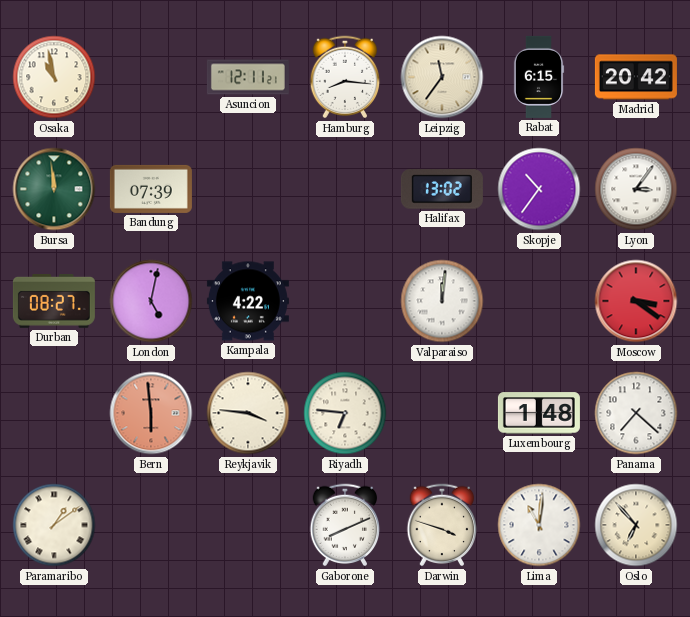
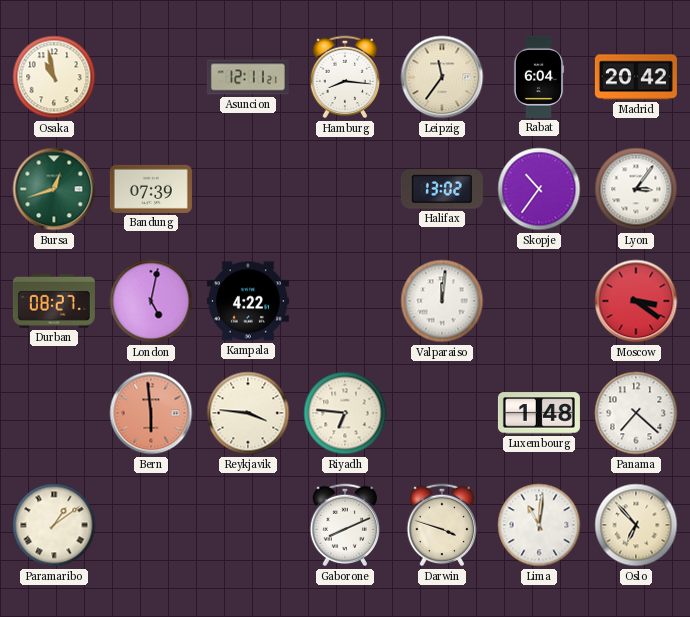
Rabat: 6:15 -> 6:04
Bursa: 11:59 -> 12:42
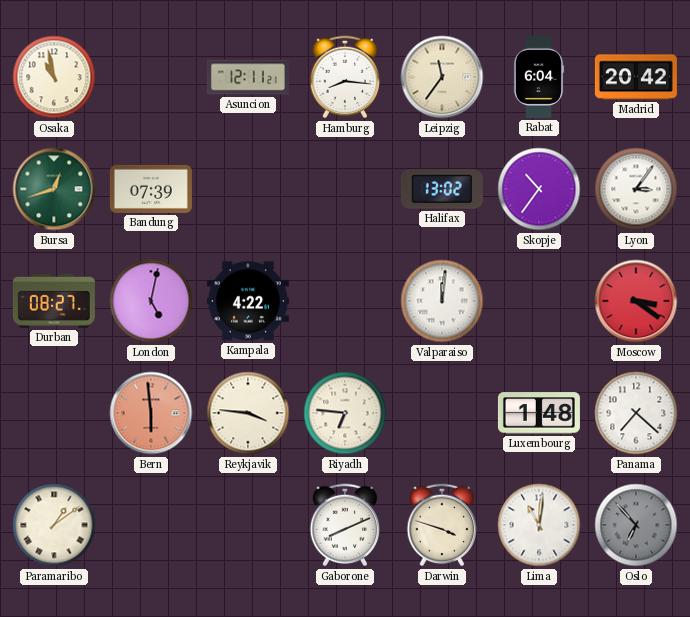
Oslo dial: cream -> grey
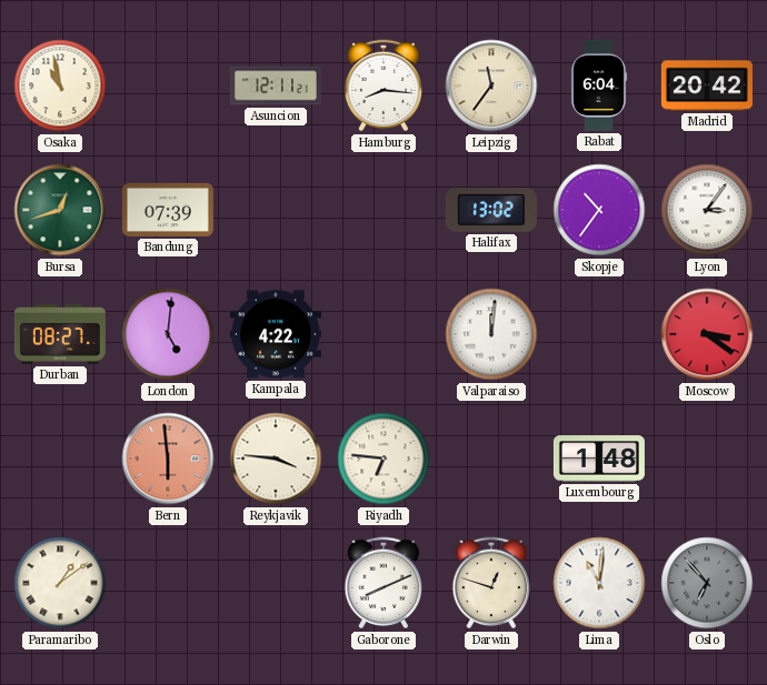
London: 5:02 -> 5:01
Panama: 7:22 -> none
Darwin: 3:48 -> 12:48
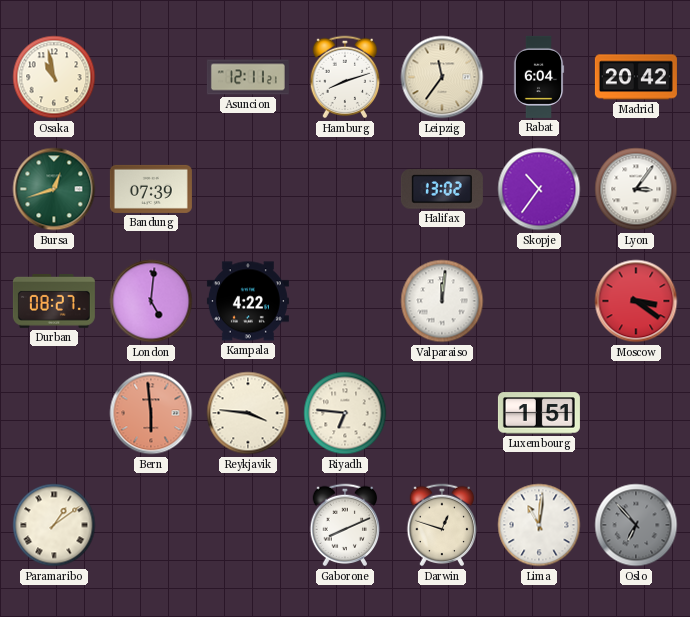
Hamburg: 8:16 -> 8:12
Luxembourg: 1:48 -> 1:51
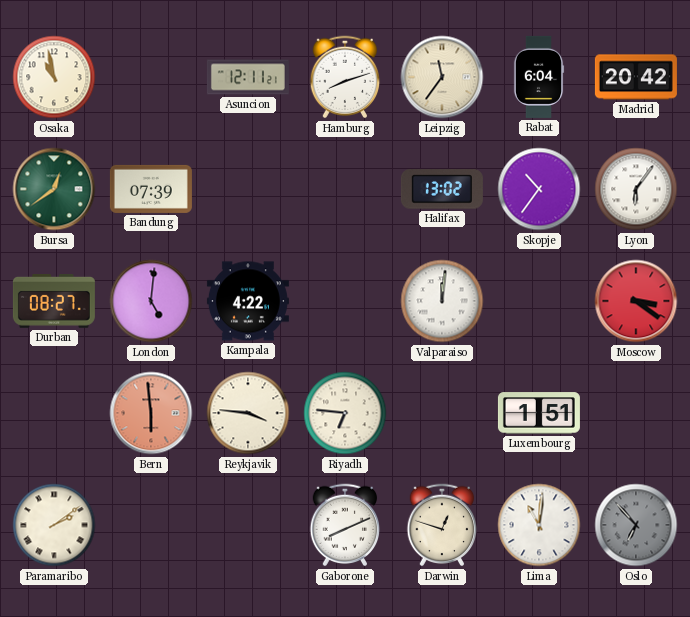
Bursa: 12:42 -> 12:39
Lyon: 3:06 -> 6:06
Paramaribo: 1:09 -> 2:09
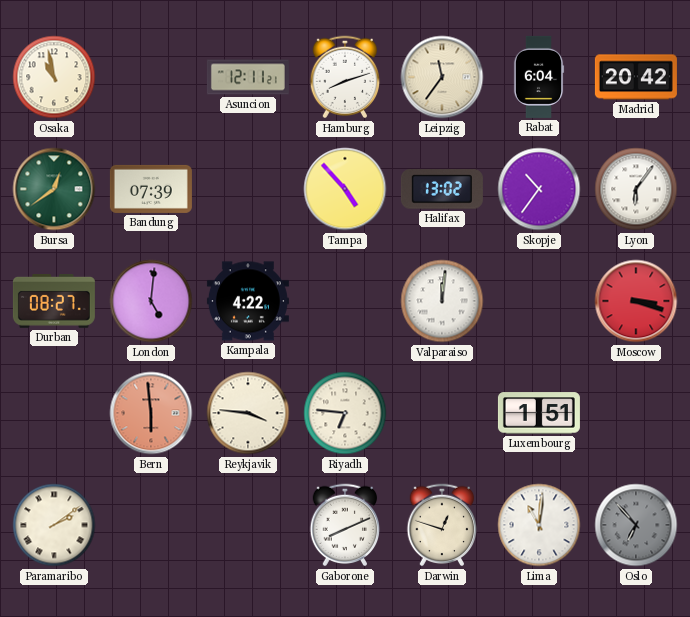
Tampa: none -> 4:53
Moscow: 3:21 -> 3:18
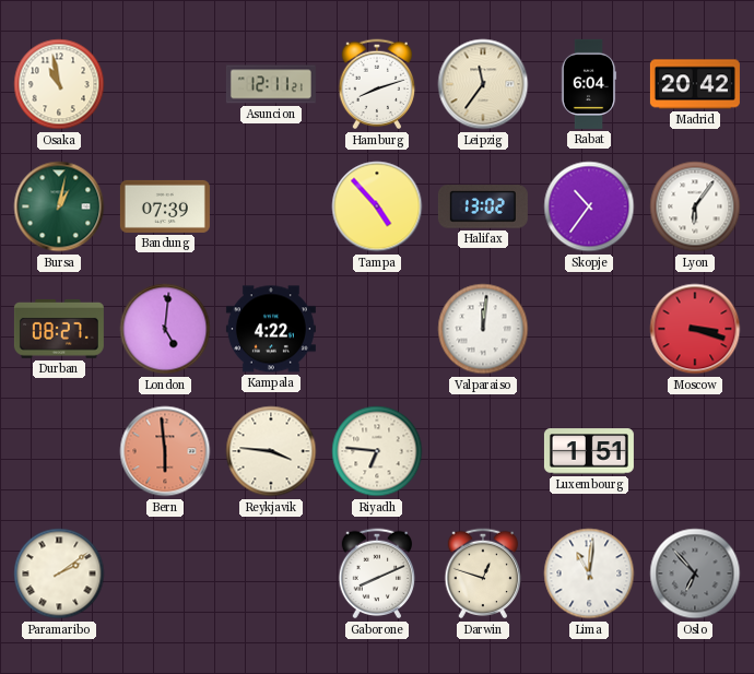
Bursa: 12:39 -> 1:02
